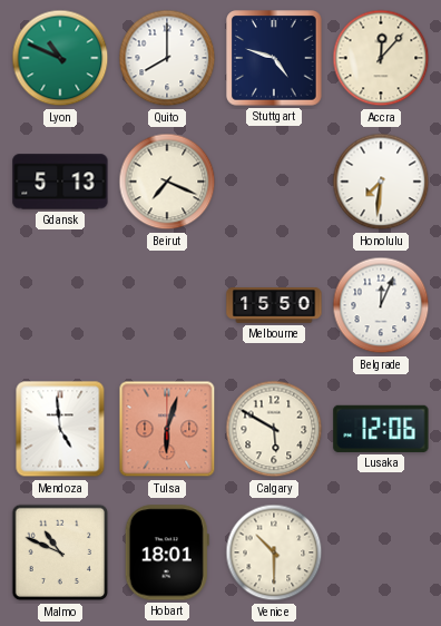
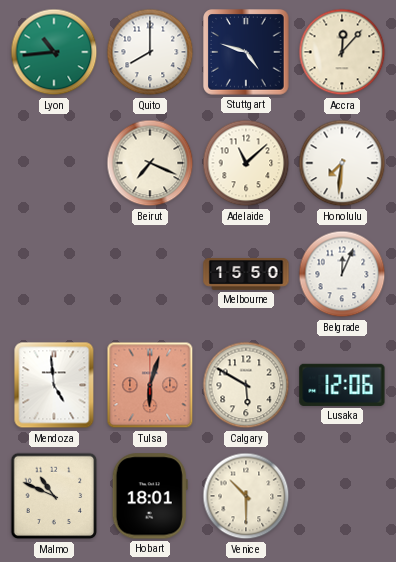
Lyon: 10:49 -> 10:44
Gdansk: 5:13 -> none
Adelaide: none -> 11:08
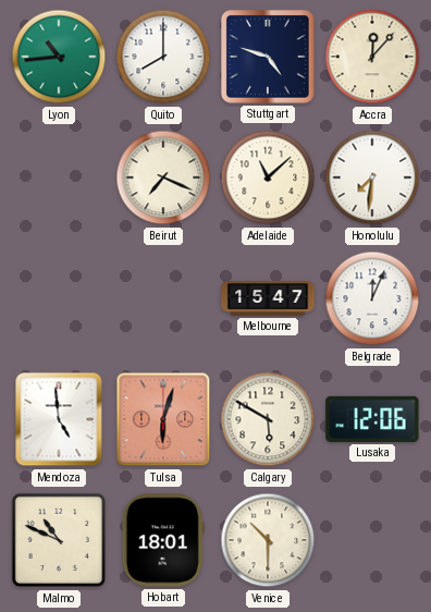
Melbourne: 15:50 -> 15:47
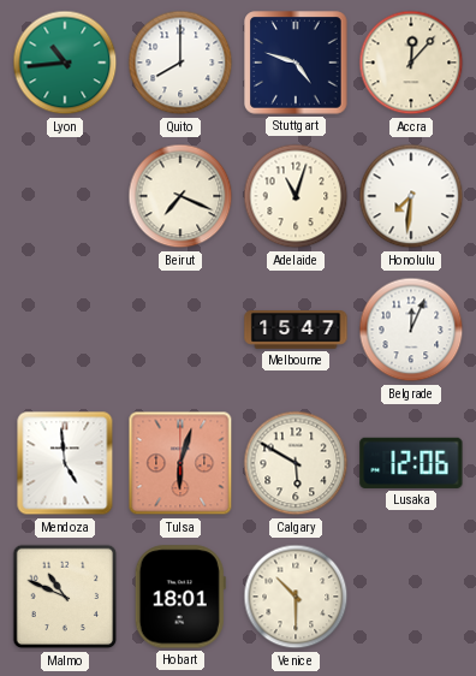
Adelaide: 11:08 -> 11:03
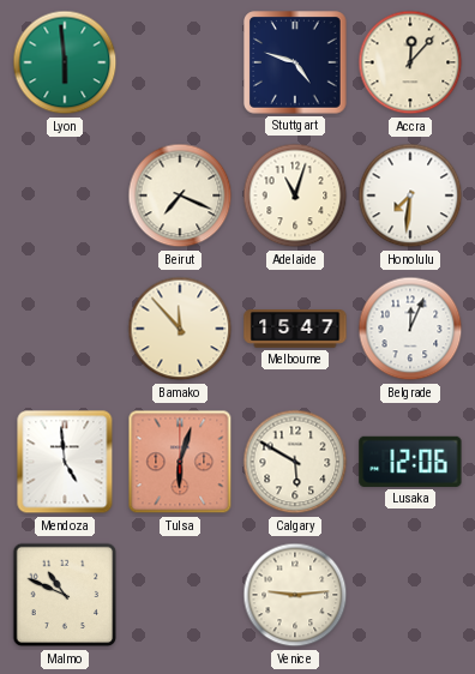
Lyon: 10:44 -> 5:59
Quito: 8:00 -> none
Bamako: none -> 11:53
Hobart: 18:01 -> none
Venice: 10:30 -> 9:14
